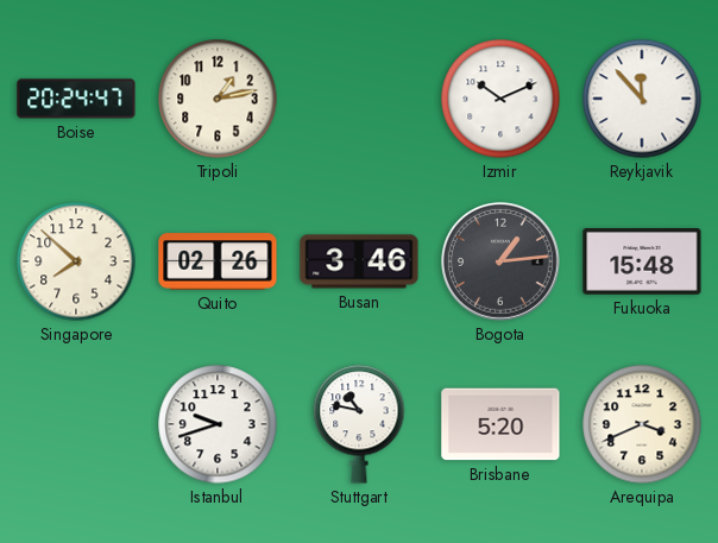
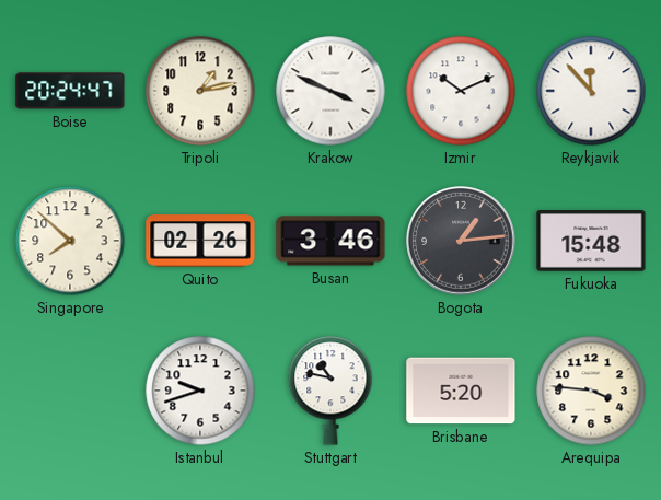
Krakow: none -> 3:49
Arequipa: 3:41 -> 3:46
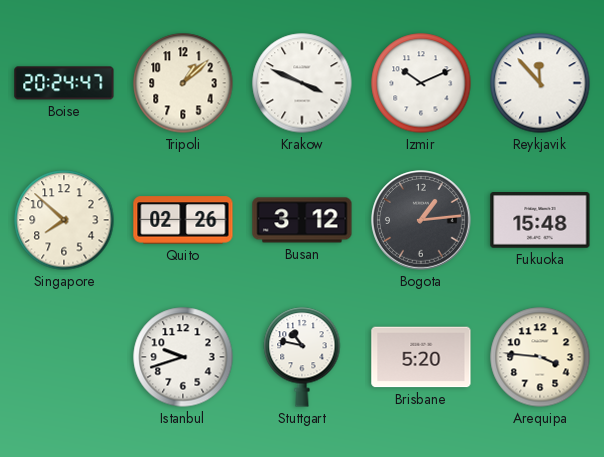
Tripoli: 1:13 -> 1:08
Busan: 3:46 -> 3:12
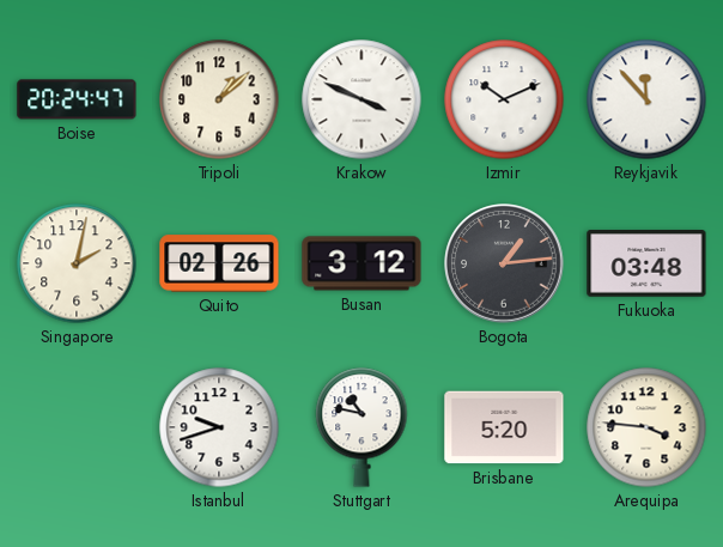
Singapore: 7:52 -> 2:02
Fukuoka: 15:48 -> 03:48
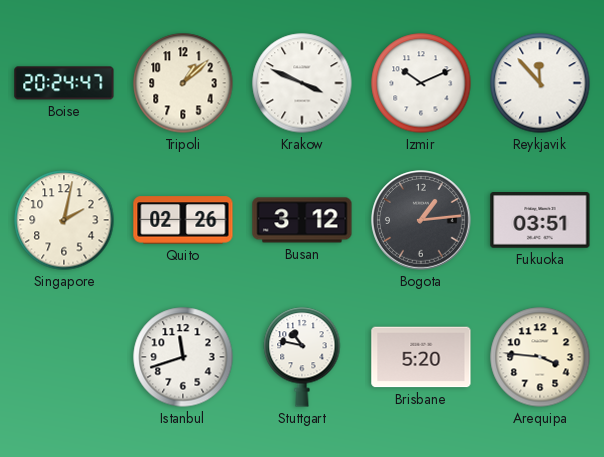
Fukuoka: 03:48 -> 03:51
Istanbul: 9:42 -> 11:42
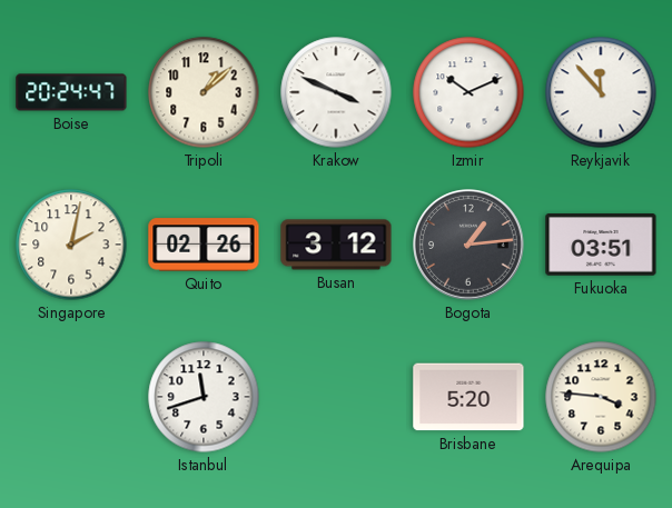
Stuttgart: 10:47 -> none
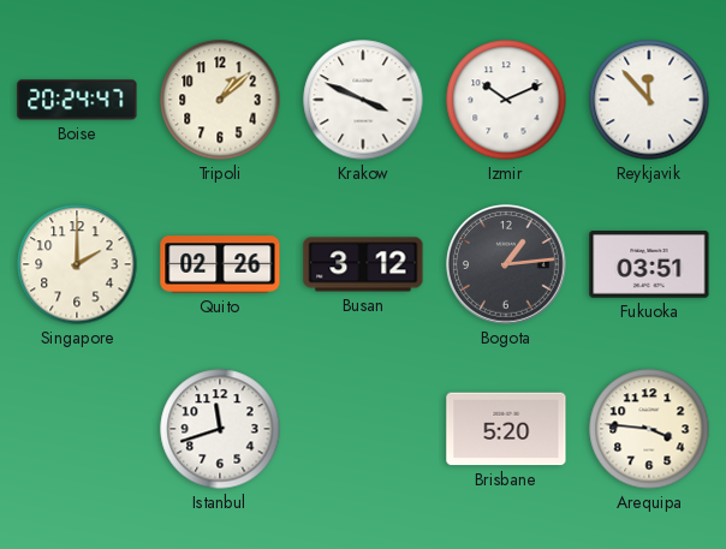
Singapore: 2:02 -> 2:00
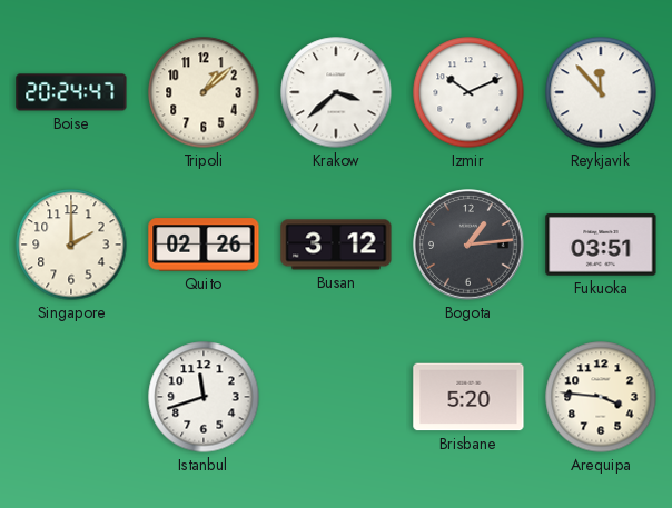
Krakow: 3:49 -> 3:38
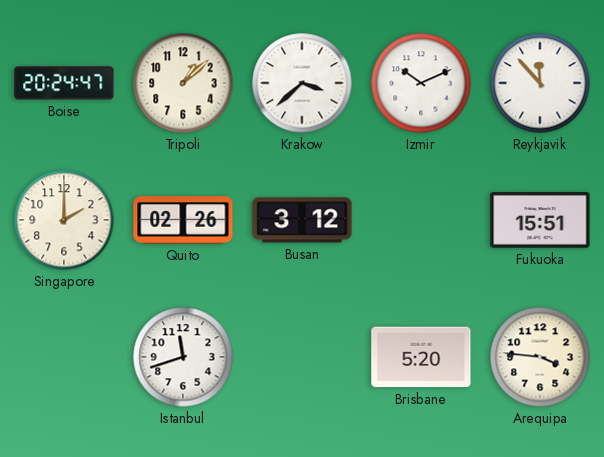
Bogota: 1:14 -> none
Fukuoka: 03:51 -> 15:51
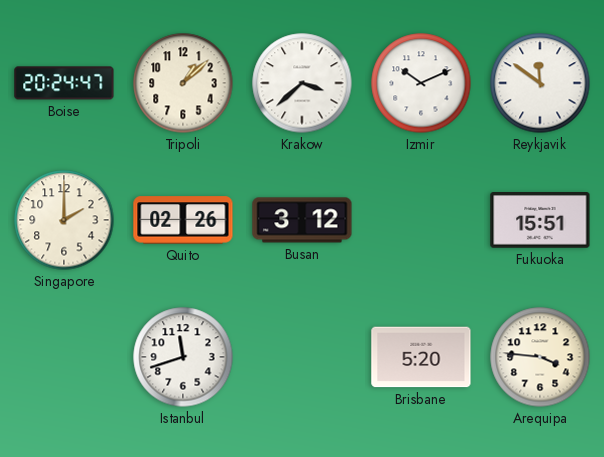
Reykjavik: 11:53 -> 11:51
